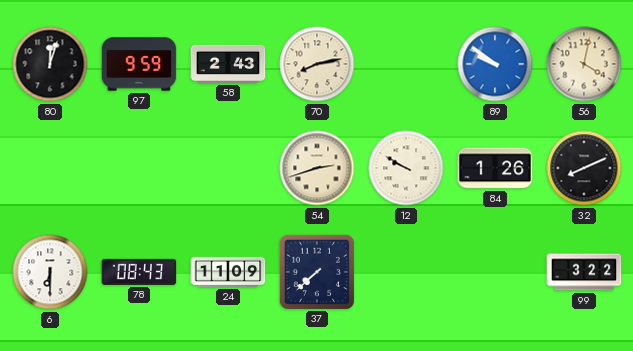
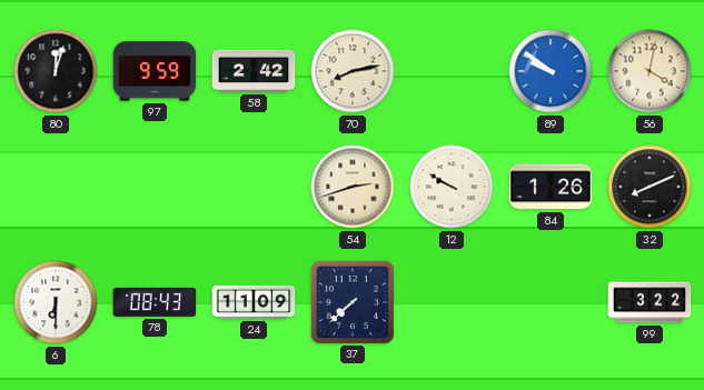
58: 2:43 -> 2:42
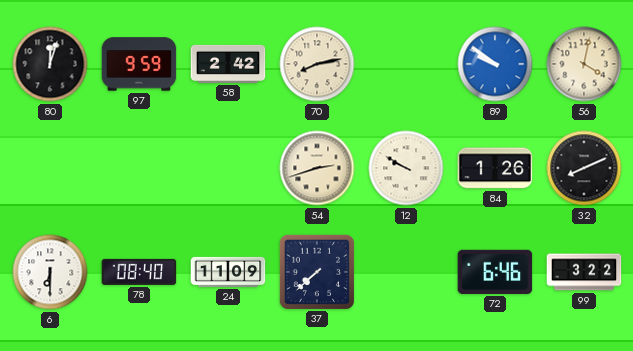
78: 08:43 -> 08:40
72: none -> 6:46
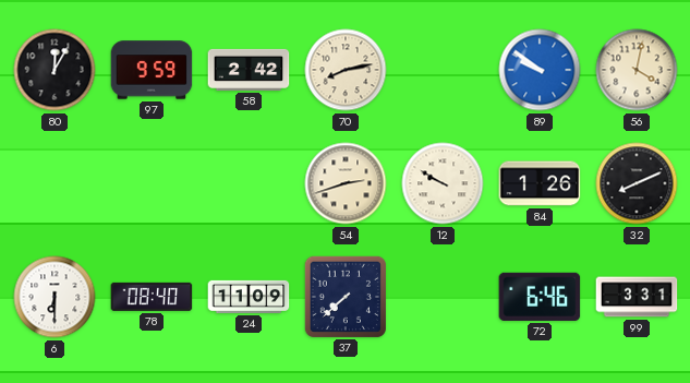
80: 12:03 -> 12:05
99: 3:22 -> 3:31
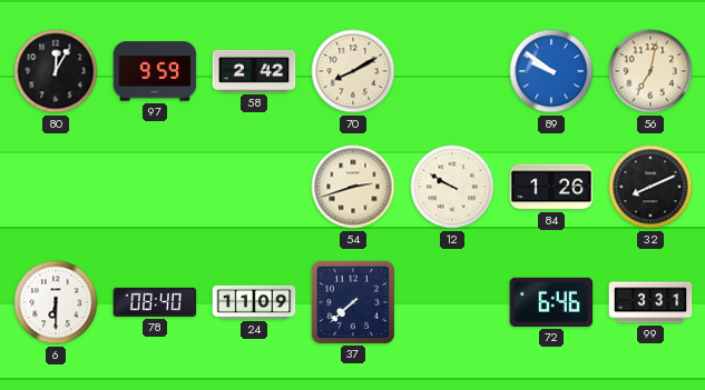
70: 8:13 -> 8:10
56: 4:02 -> 7:02
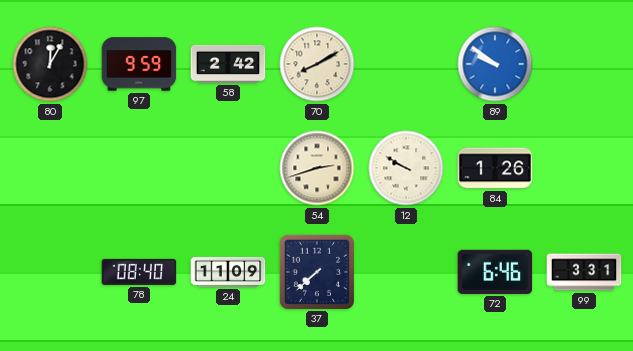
56: 7:02 -> none
32: 8:11 -> none
6: 6:30 -> none
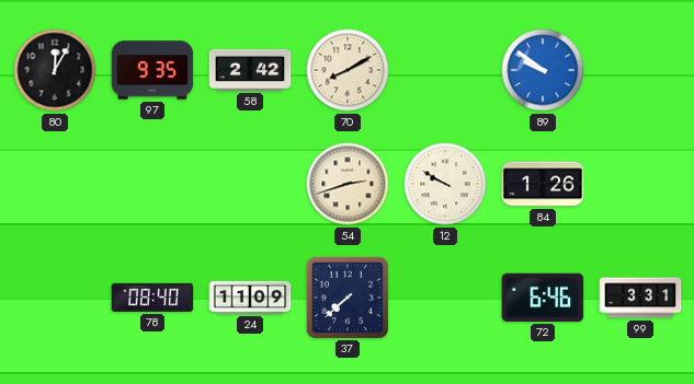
97: 9:59 -> 9:35
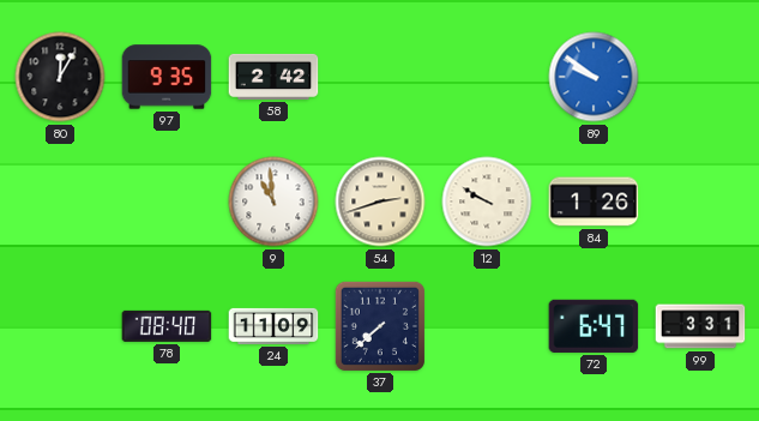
70: 8:10 -> none
9: none -> 10:59
72: 6:46 -> 6:47
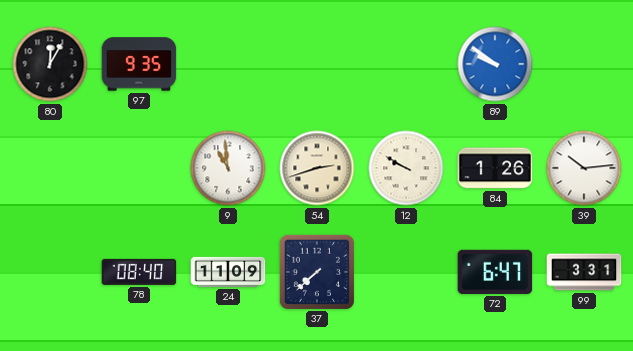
58: 2:42 -> none
39: none -> 10:14
